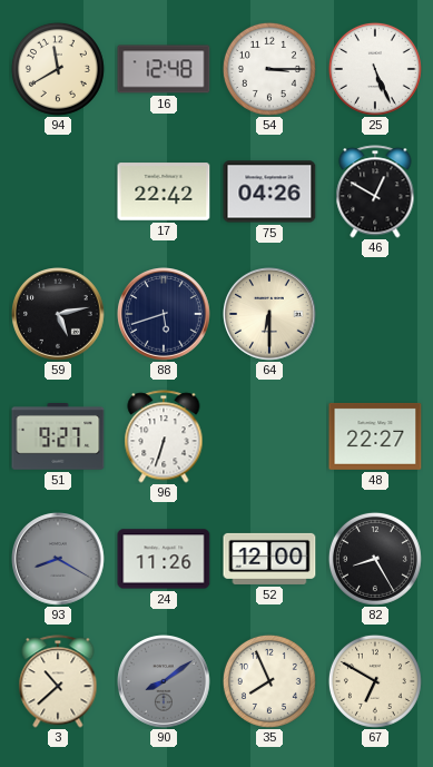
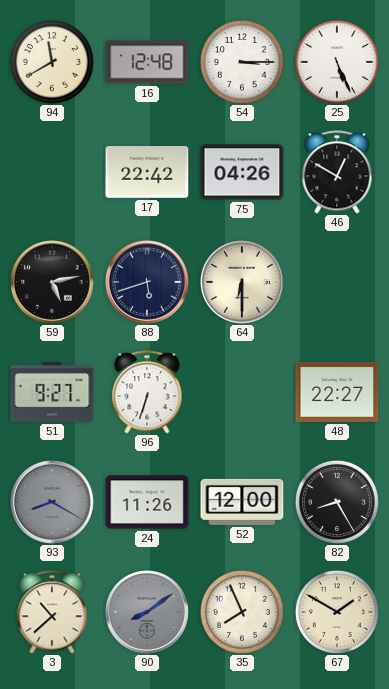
67: 6:50 -> 1:50
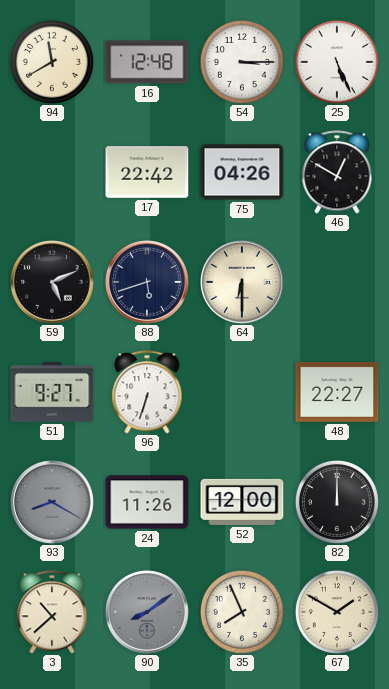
59: 5:13 -> 5:11
82: 8:25 -> 12:00
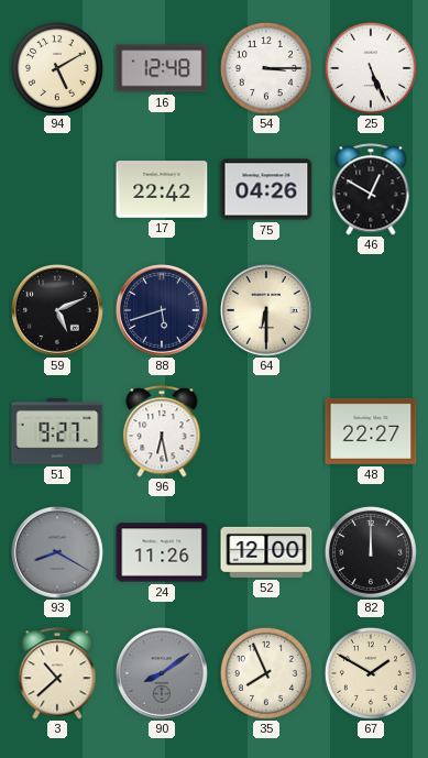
94: 11:40 -> 5:10
96: 6:33 -> 6:28
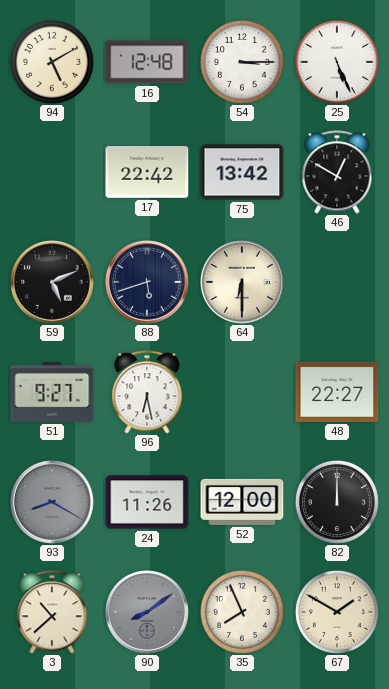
75: 04:26 -> 13:42
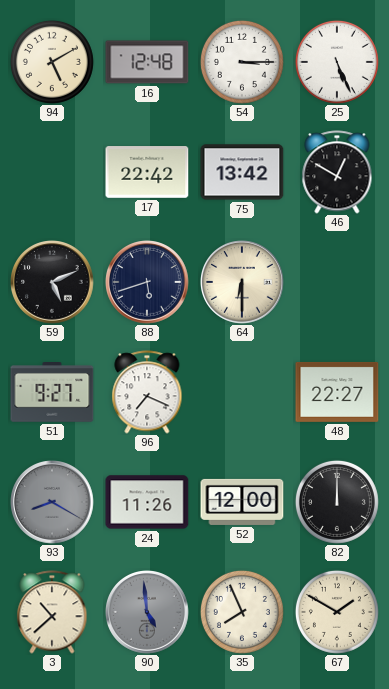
96: 6:28 -> 7:19
90: 8:09 -> 4:59
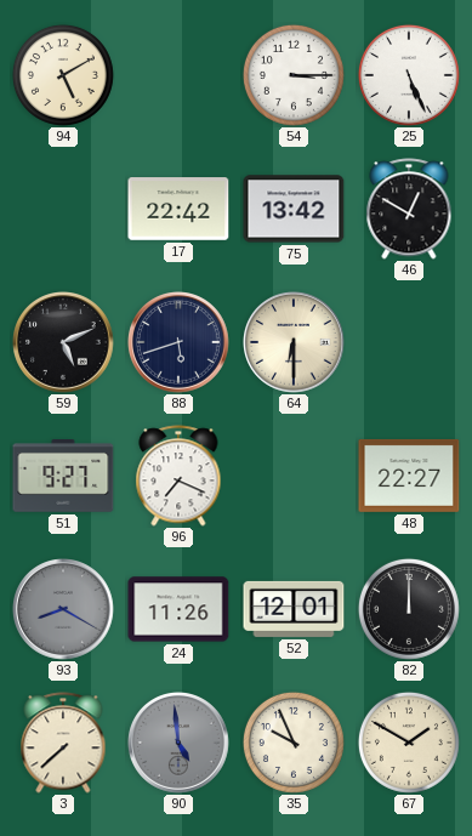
16: 12:48 -> none
52: 12:00 -> 12:01
3: 10:38 -> 7:38
35: 7:56 -> 9:56
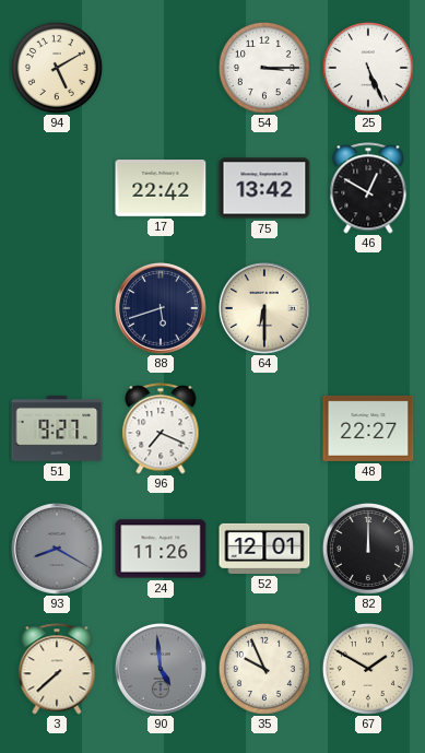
59: 5:11 -> none
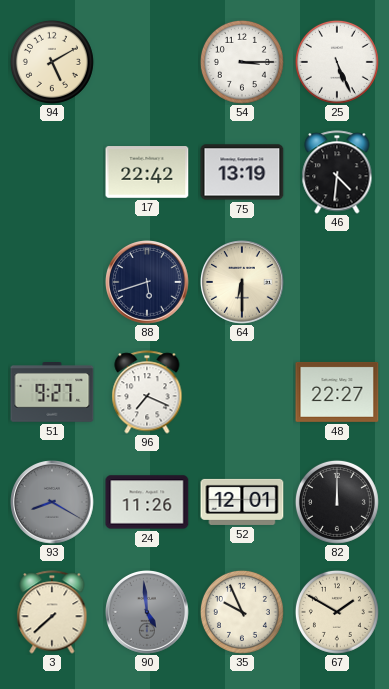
75: 13:42 -> 13:19
46: 12:50 -> 4:31
